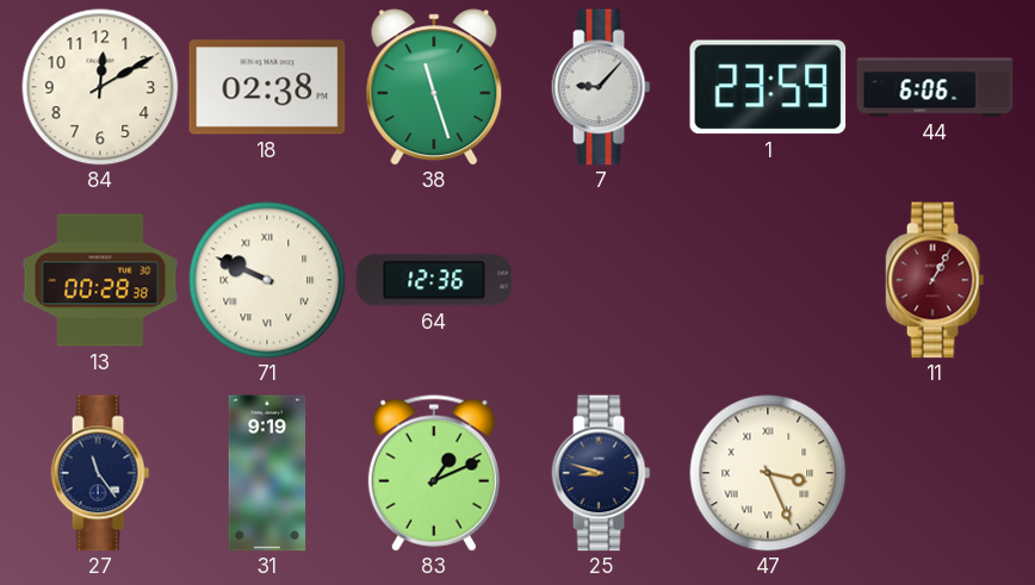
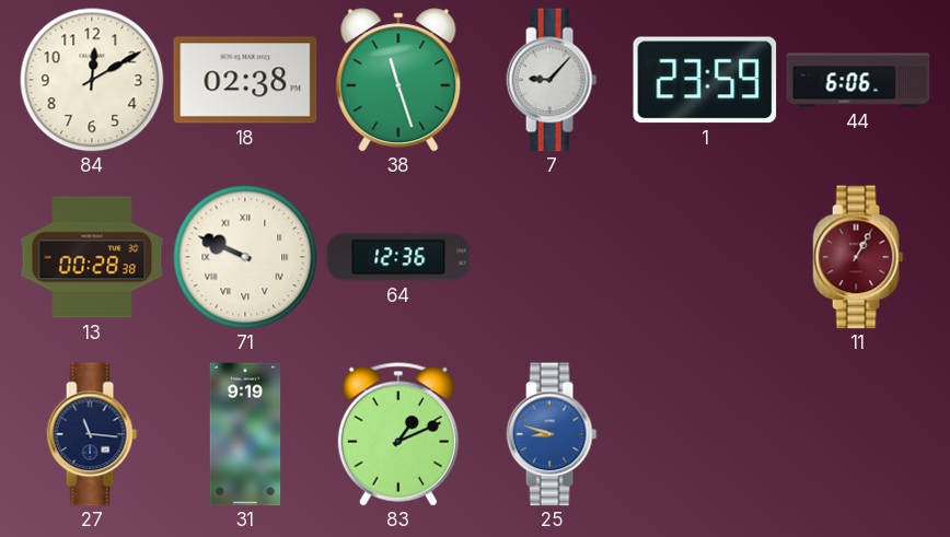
27: 11:24 -> 11:16
25 dial: navy -> blue
47: 3:26 -> none
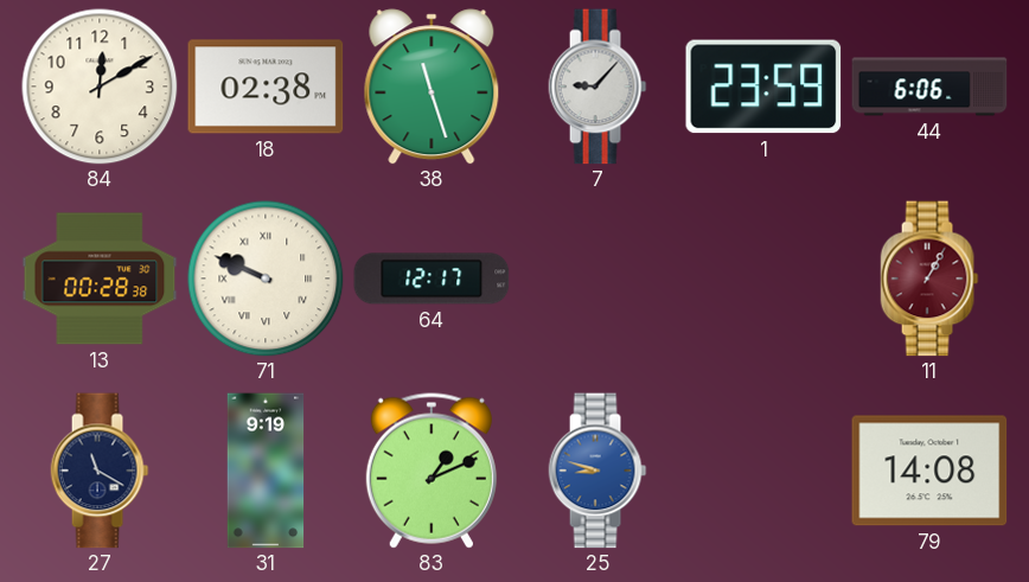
64: 12:36 -> 12:17
27: 11:16 -> 11:20
79: none -> 14:08
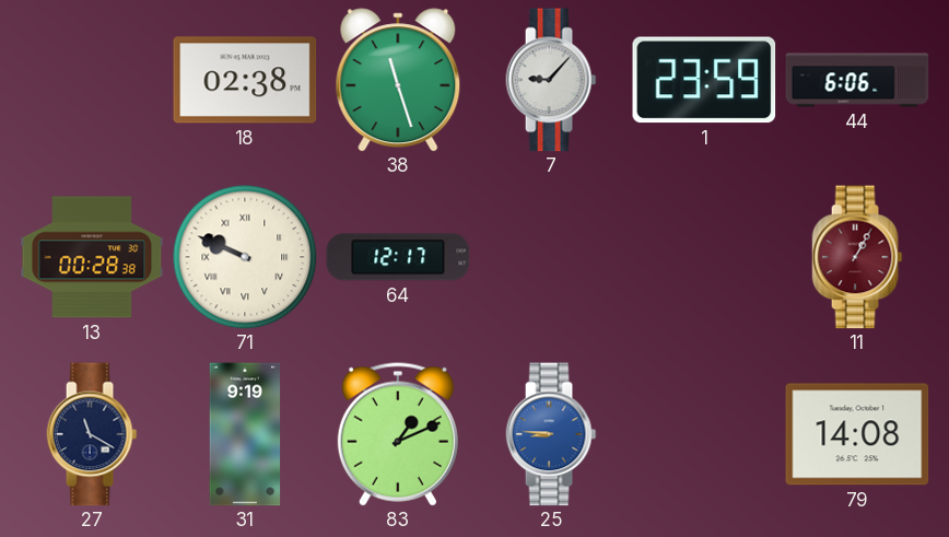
84: 12:10 -> none
25: 8:48 -> 8:46
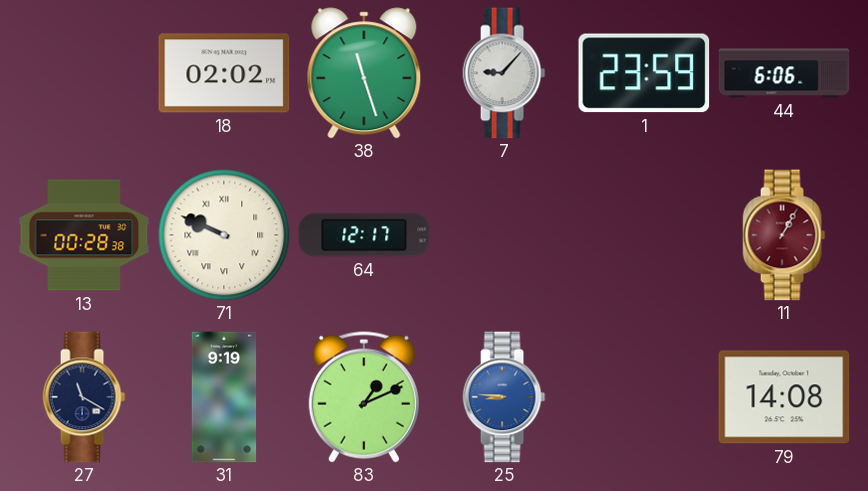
18: 02:38 -> 02:02
